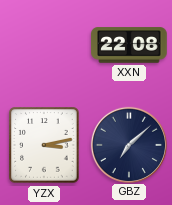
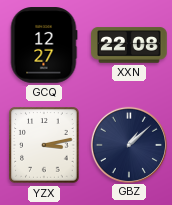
GCQ: none -> 12:27
GBZ: 7:08 -> 1:08
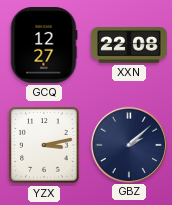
GBZ: 1:08 -> 2:08
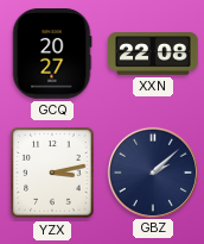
GCQ: 12:27 -> 20:27
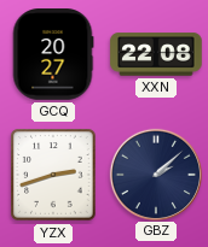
YZX: 3:13 -> 2:42
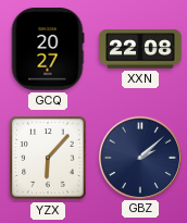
YZX: 2:42 -> 6:07
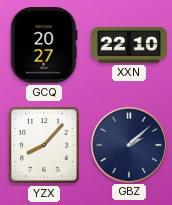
XXN: 22:08 -> 22:10
YZX: 6:07 -> 8:07
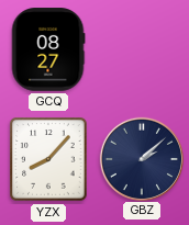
GCQ: 20:27 -> 08:27
XXN: 22:10 -> none
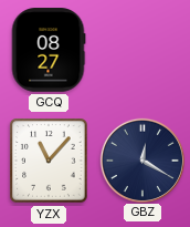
YZX: 8:07 -> 11:07
GBZ: 2:08 -> 12:20
